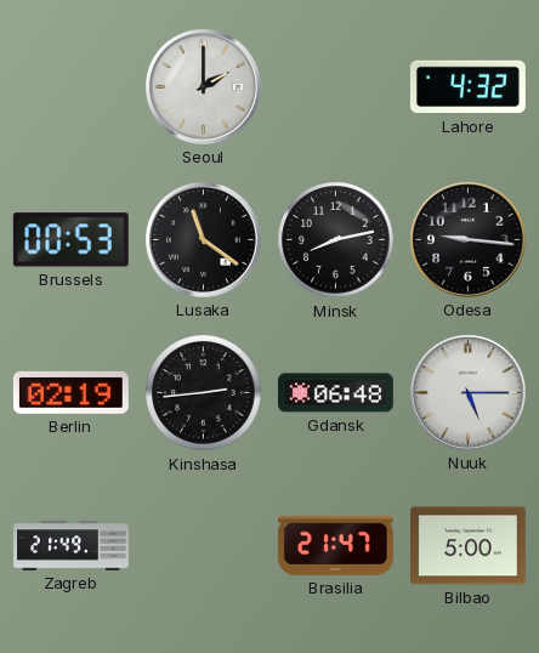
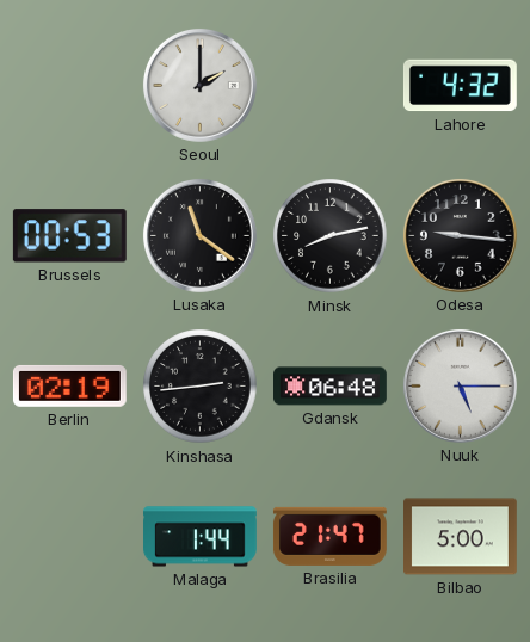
Zagreb: 21:49 -> none
Malaga: none -> 1:44
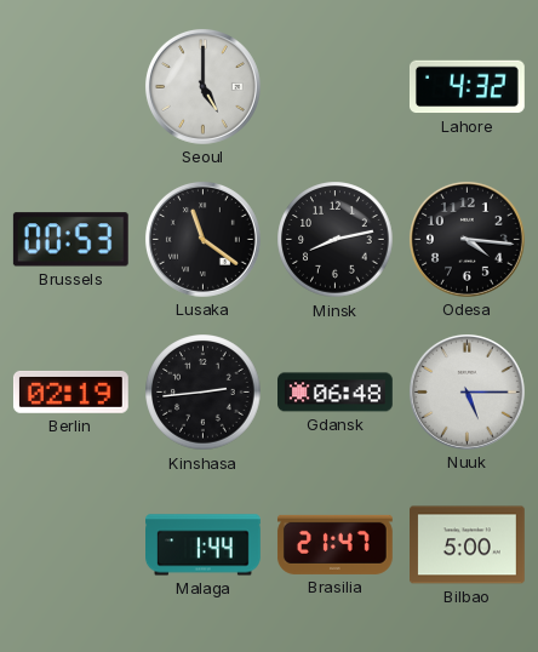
Seoul: 2:00 -> 5:00
Odesa: 9:16 -> 4:16
